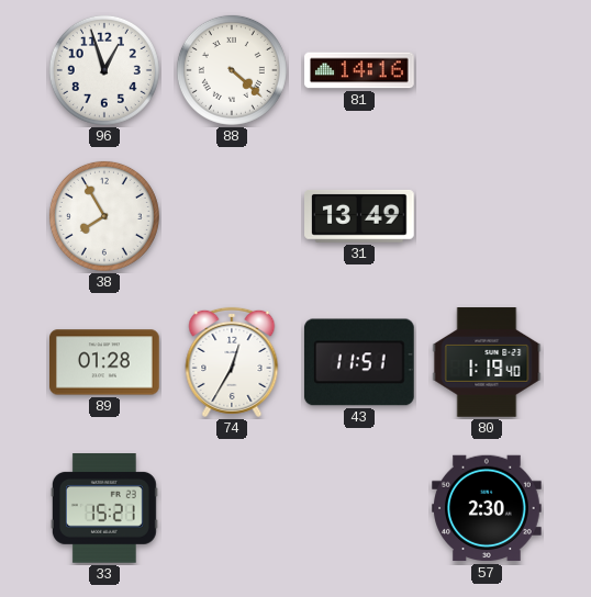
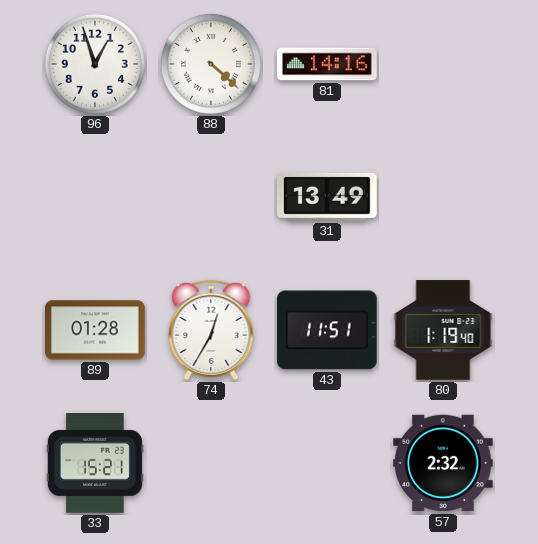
38: 7:55 -> none
57: 2:30 -> 2:32
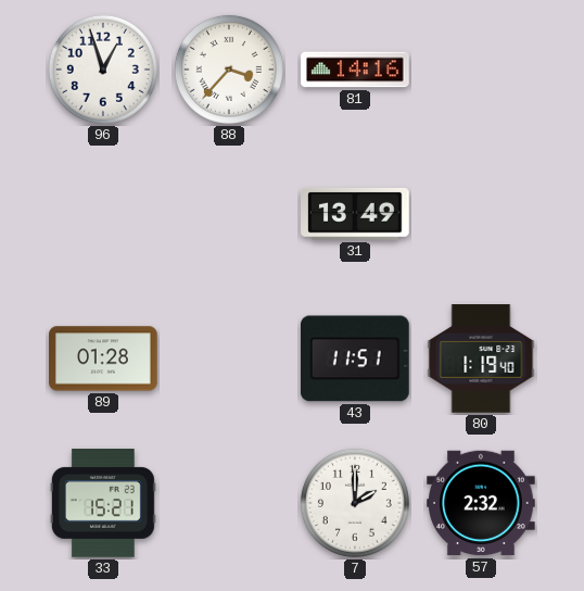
88: 4:22 -> 3:37
74: 12:35 -> none
7: none -> 2:00
